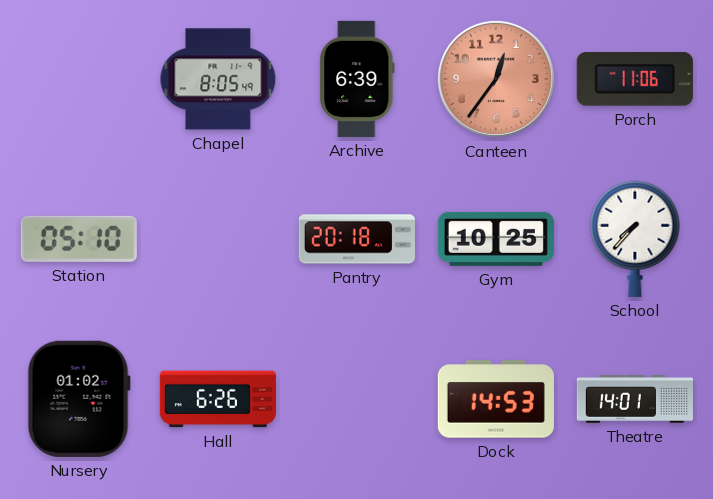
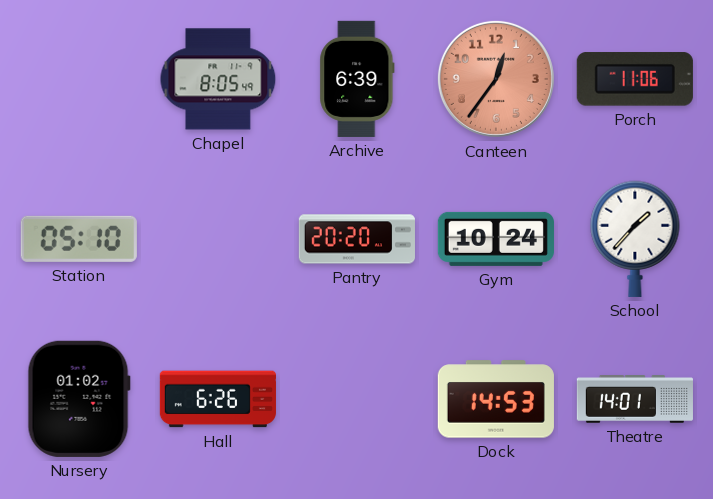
Pantry: 20:18 -> 20:20
Gym: 10:25 -> 10:24
School: 7:37 -> 1:37
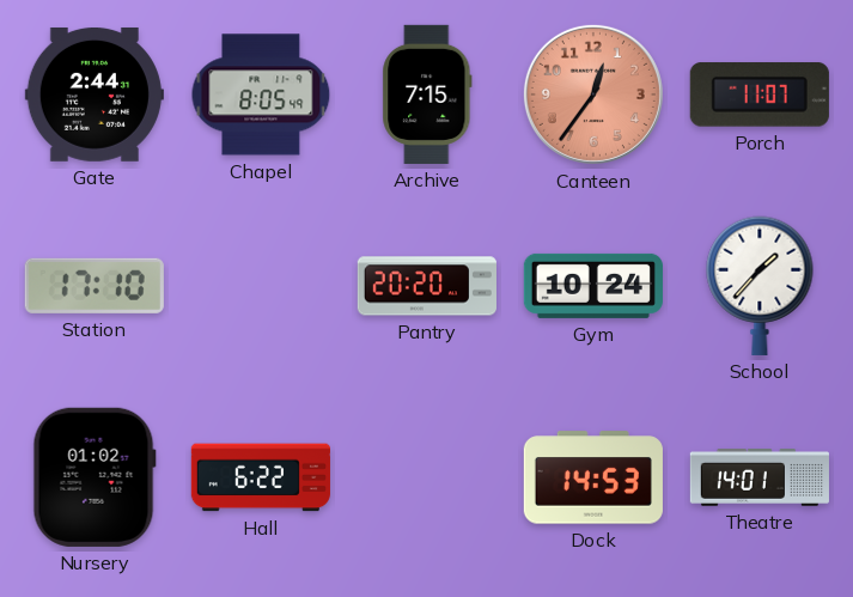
Gate: none -> 2:44
Archive: 6:39 -> 7:15
Porch: 11:06 -> 11:07
Station: 05:10 -> 17:10
Hall: 6:26 -> 6:22
